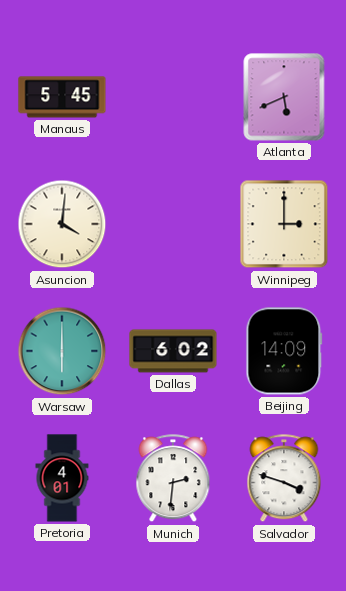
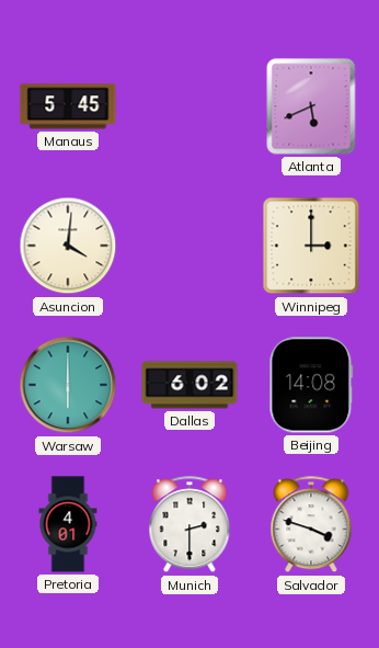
Beijing: 14:09 -> 14:08
Munich: 2:31 -> 2:30
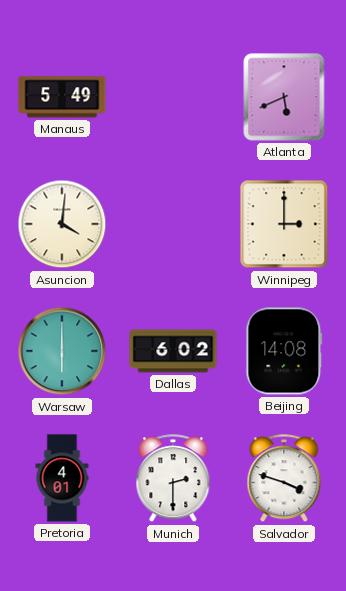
Manaus: 5:45 -> 5:49
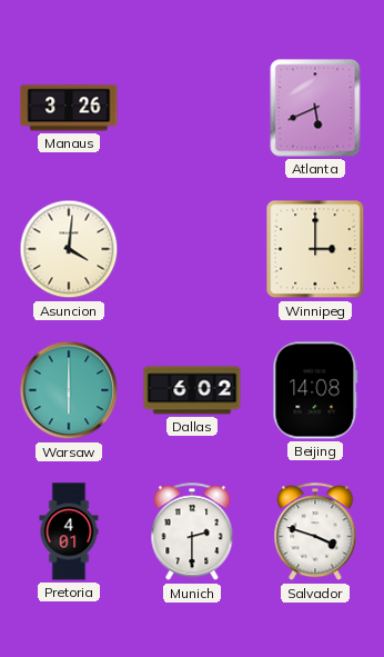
Manaus: 5:49 -> 3:26
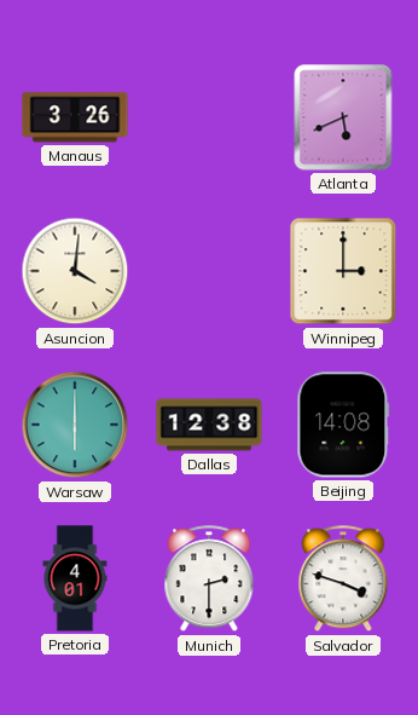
Dallas: 6:02 -> 12:38
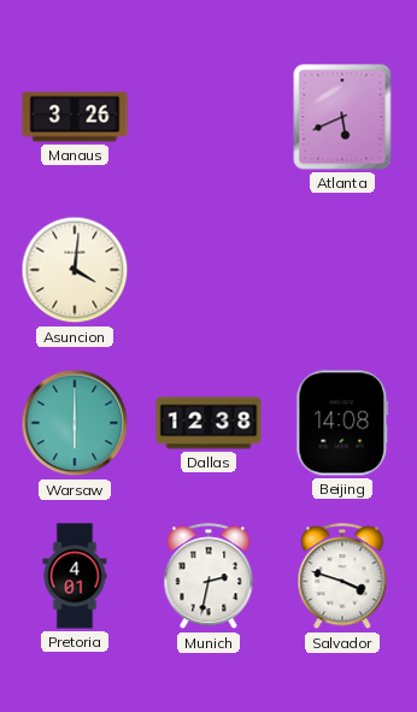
Winnipeg: 3:00 -> none
Munich: 2:30 -> 2:32
